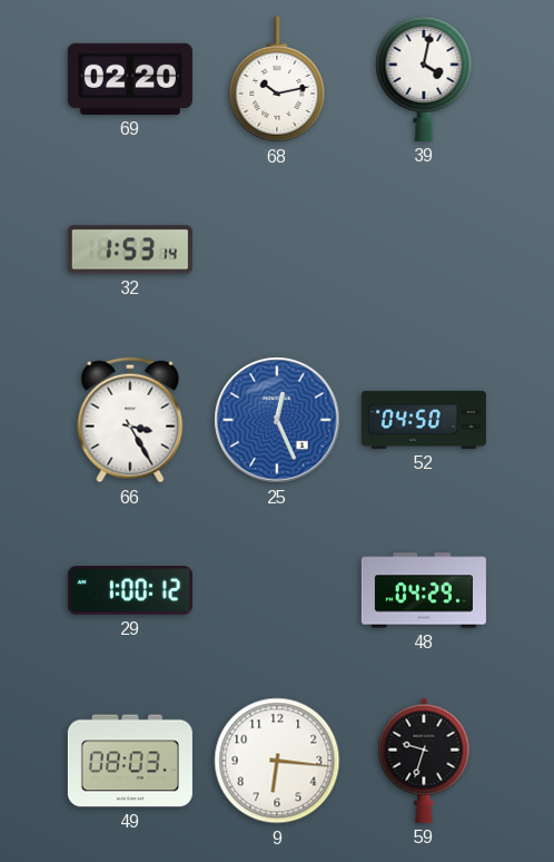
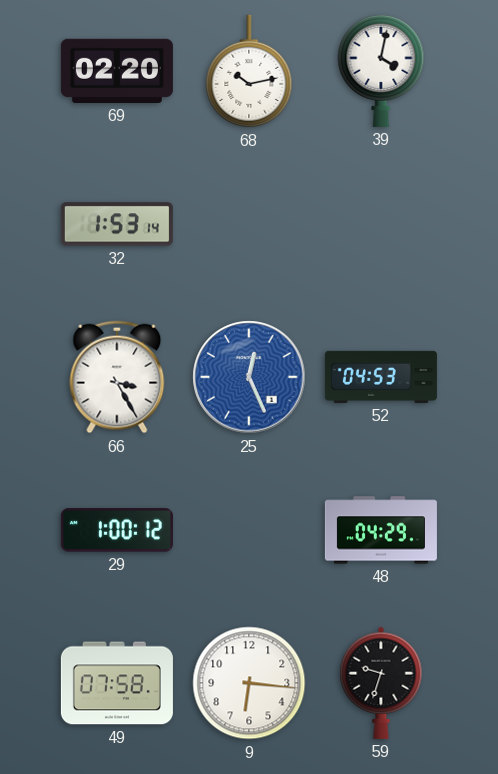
52: 04:50 -> 04:53
49: 08:03 -> 07:58
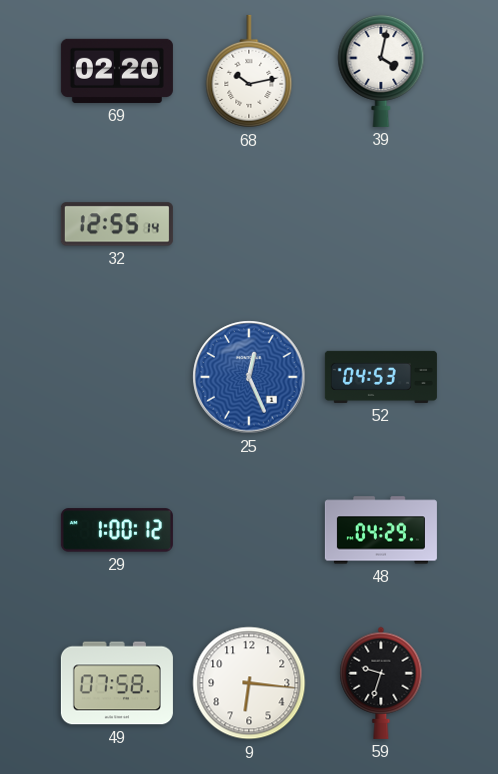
32: 1:53 -> 12:55
66: 3:25 -> none
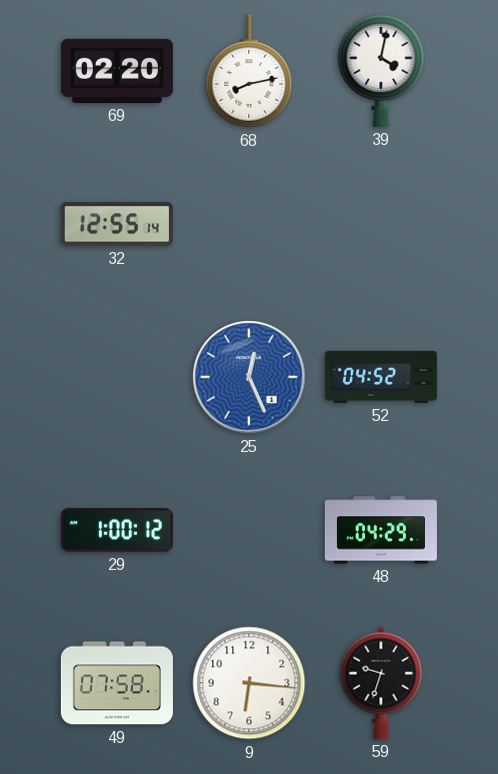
68: 10:13 -> 8:13
52: 04:53 -> 04:52
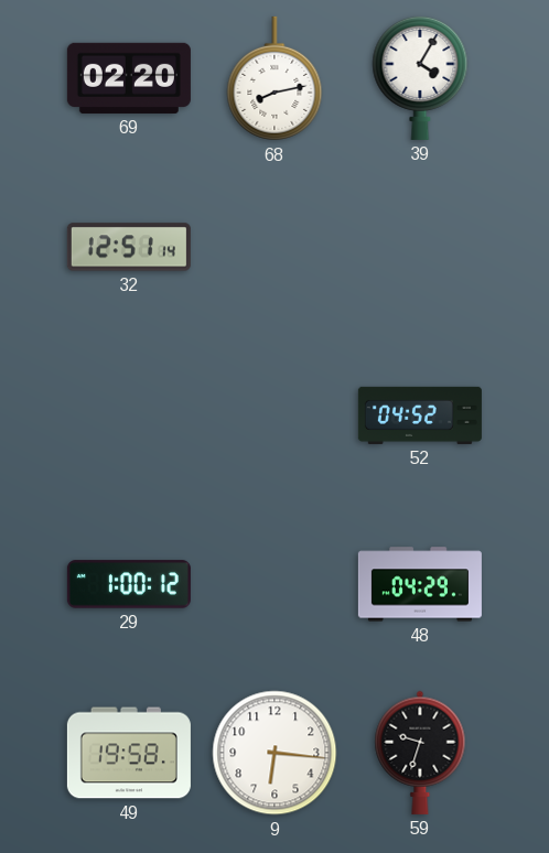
39: 4:02 -> 4:05
32: 12:55 -> 12:51
25: 12:26 -> none
49: 07:58 -> 19:58
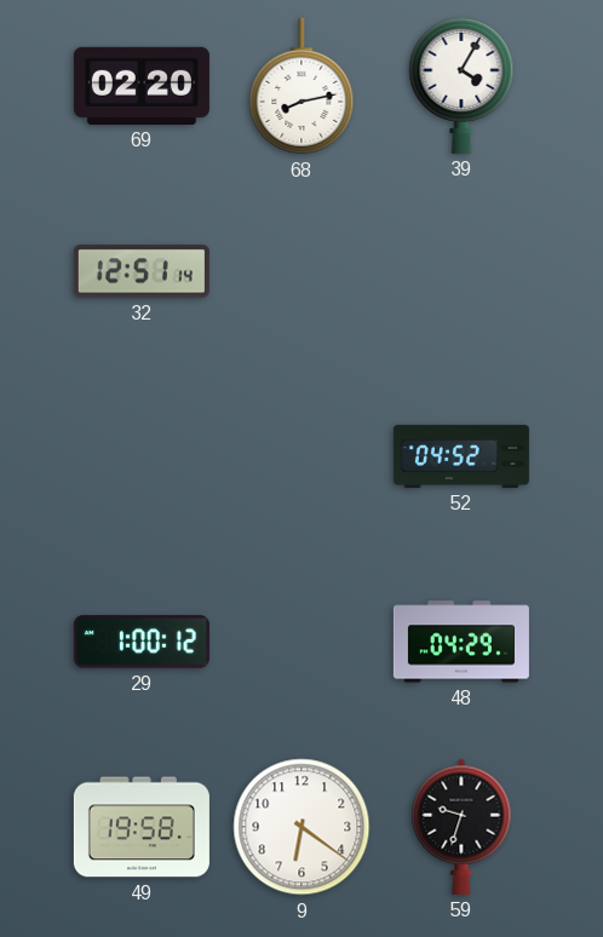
9: 6:16 -> 6:21
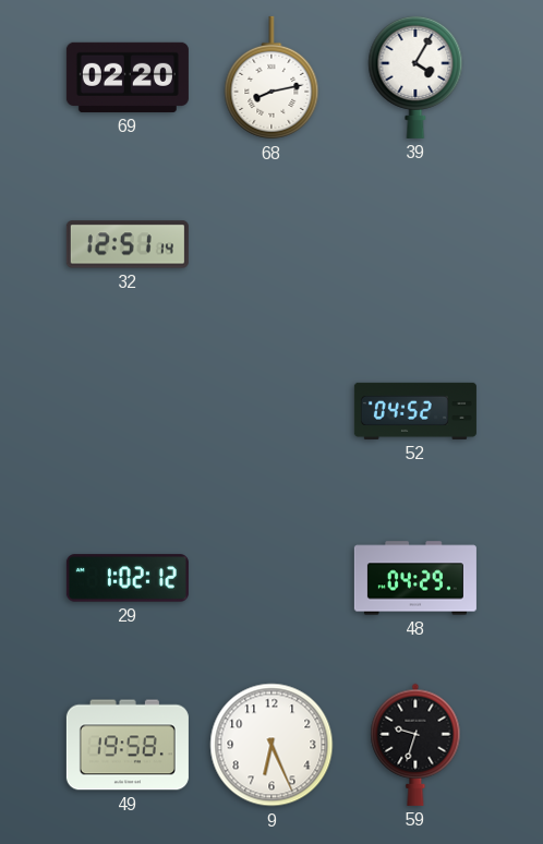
29: 1:00 -> 1:02
9: 6:21 -> 6:26
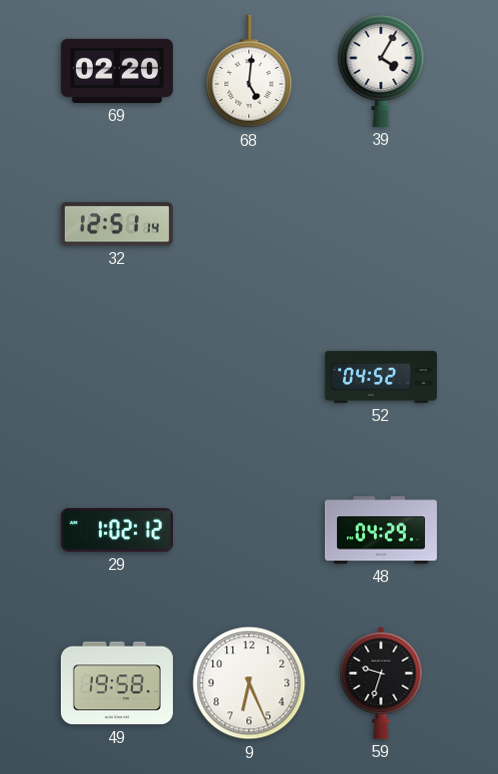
68: 8:13 -> 5:01
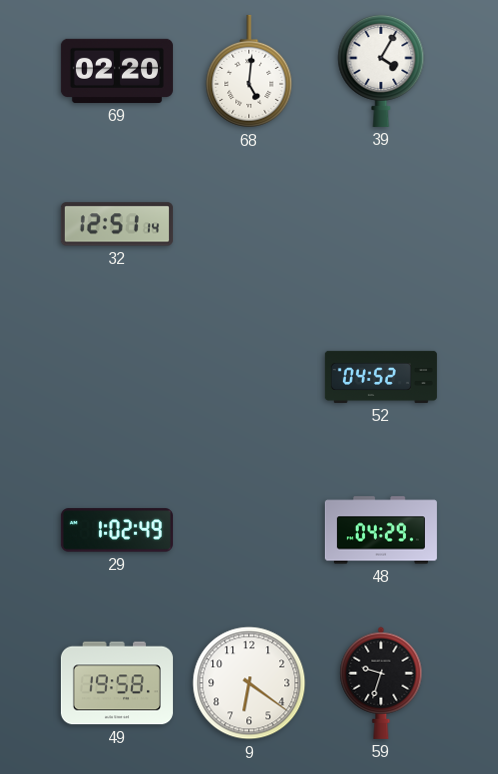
29: 1:02:12 -> 1:02:49
9: 6:26 -> 6:21
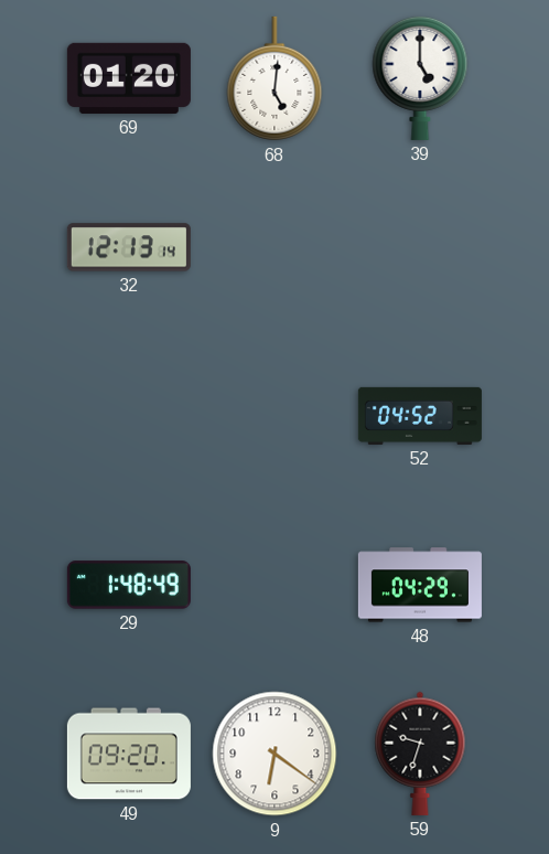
69: 02:20 -> 01:20
39: 4:05 -> 5:00
32: 12:51 -> 12:13
29: 1:02 -> 1:48
49: 19:58 -> 09:20
